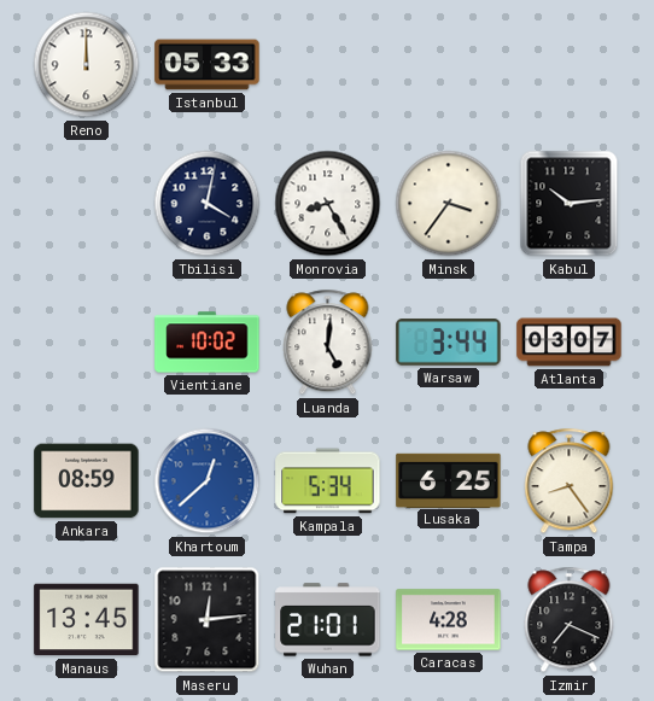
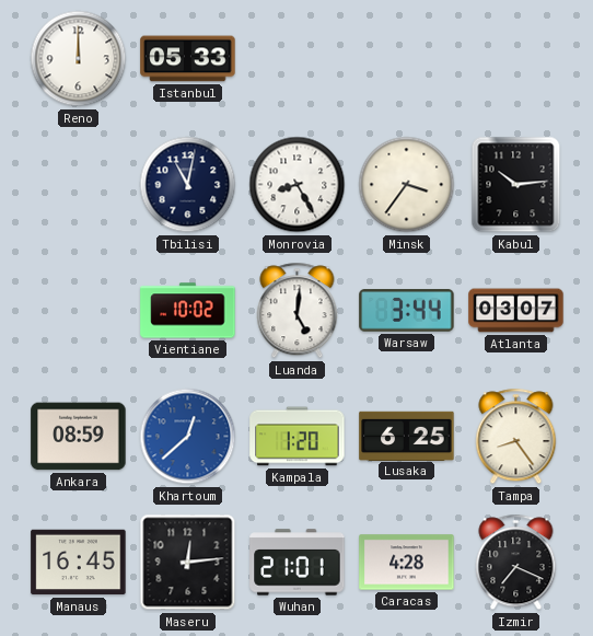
Tbilisi: 4:02 -> 11:02
Kampala: 5:34 -> 1:20
Manaus: 13:45 -> 16:45
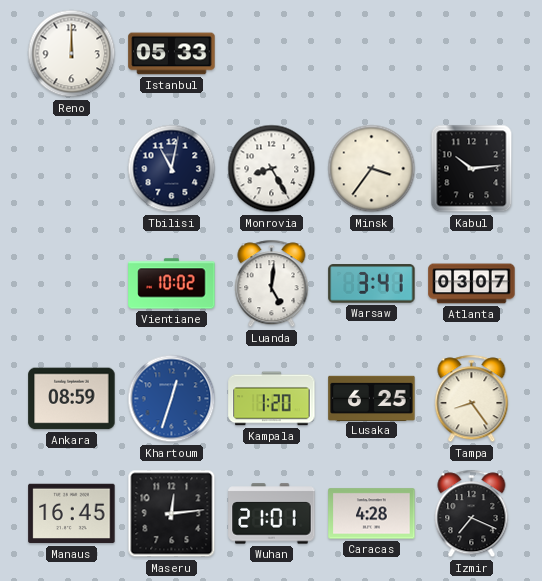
Warsaw: 3:44 -> 3:41
Khartoum: 12:38 -> 12:33
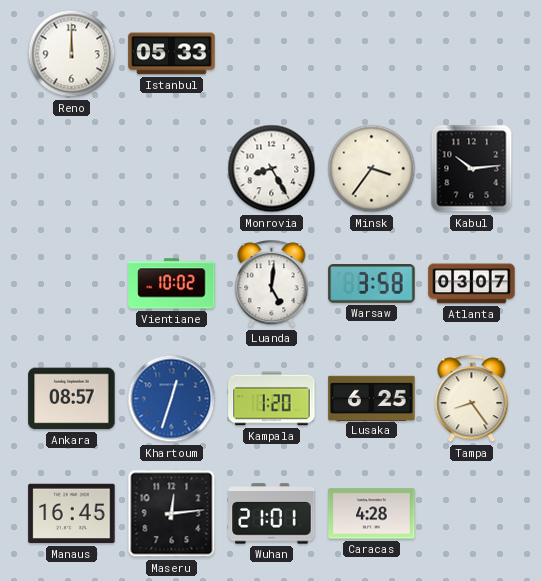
Tbilisi: 11:02 -> none
Warsaw: 3:41 -> 3:58
Ankara: 08:59 -> 08:57
Izmir: 7:19 -> none
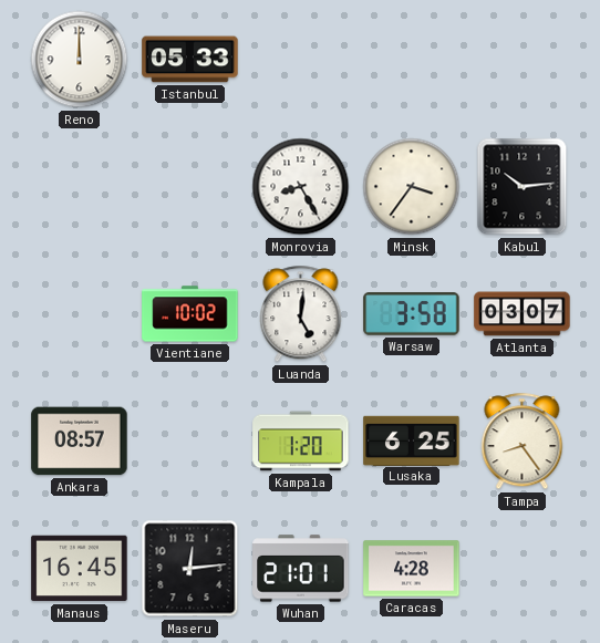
Khartoum: 12:33 -> none
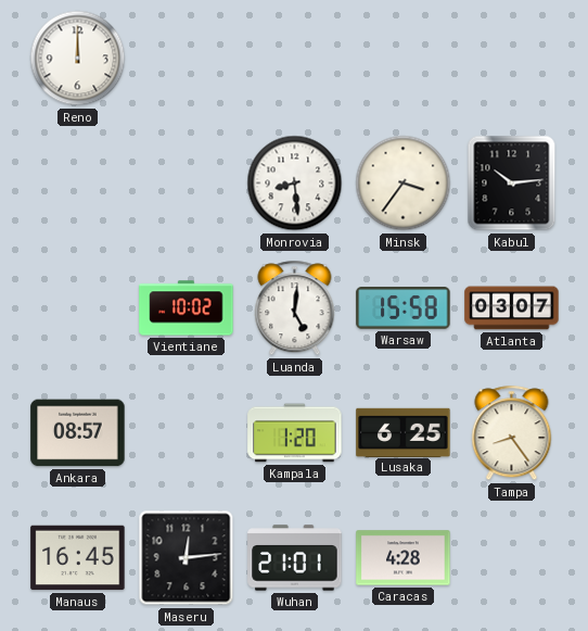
Istanbul: 05:33 -> none
Monrovia: 8:25 -> 8:29
Warsaw: 3:58 -> 15:58
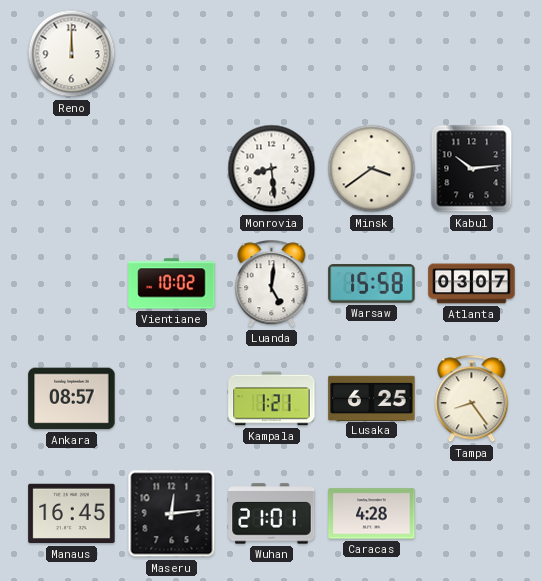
Minsk: 3:36 -> 3:39
Kampala: 1:20 -> 1:21
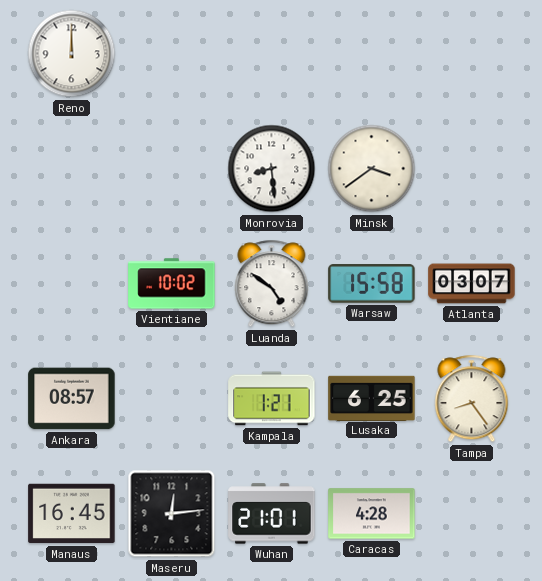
Kabul: 10:14 -> none
Luanda: 5:01 -> 4:51
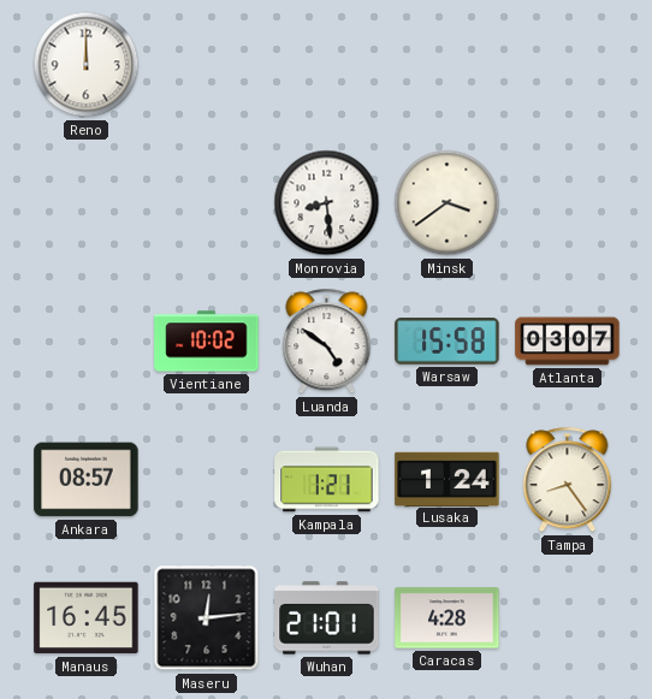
Lusaka: 6:25 -> 1:24
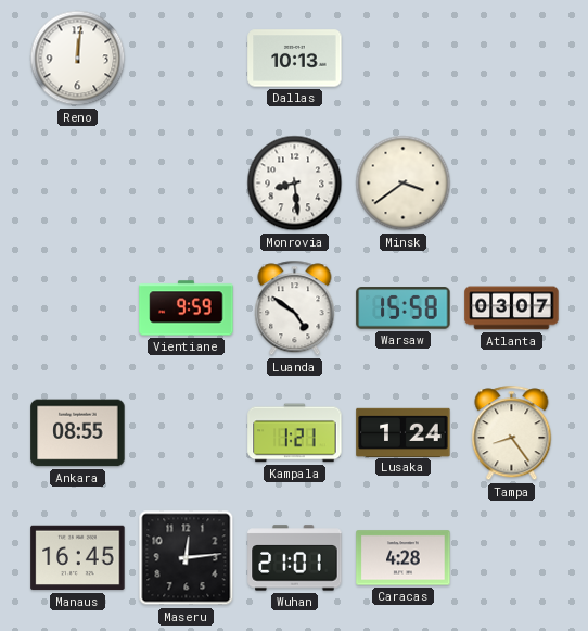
Reno: 12:00 -> 12:01
Dallas: none -> 10:13
Vientiane: 10:02 -> 9:59
Ankara: 08:57 -> 08:55
